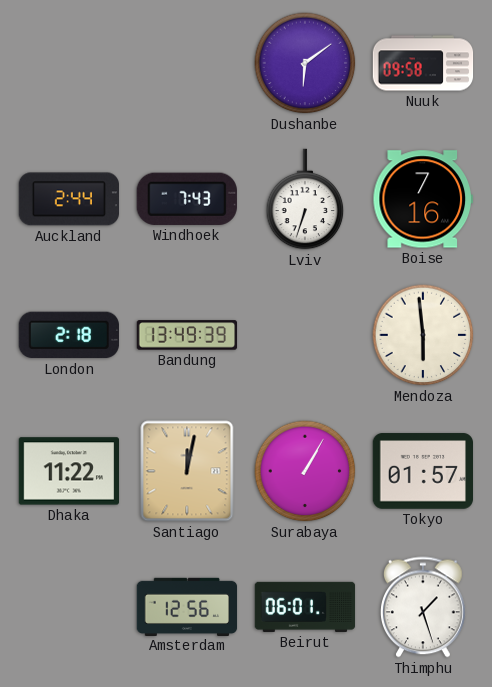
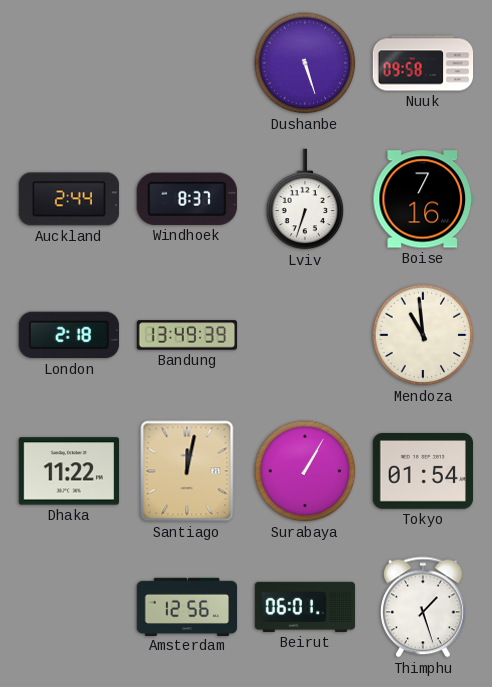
Dushanbe: 6:09 -> 5:27
Windhoek: 7:43 -> 8:37
Mendoza: 5:59 -> 10:59
Tokyo: 01:57 -> 01:54
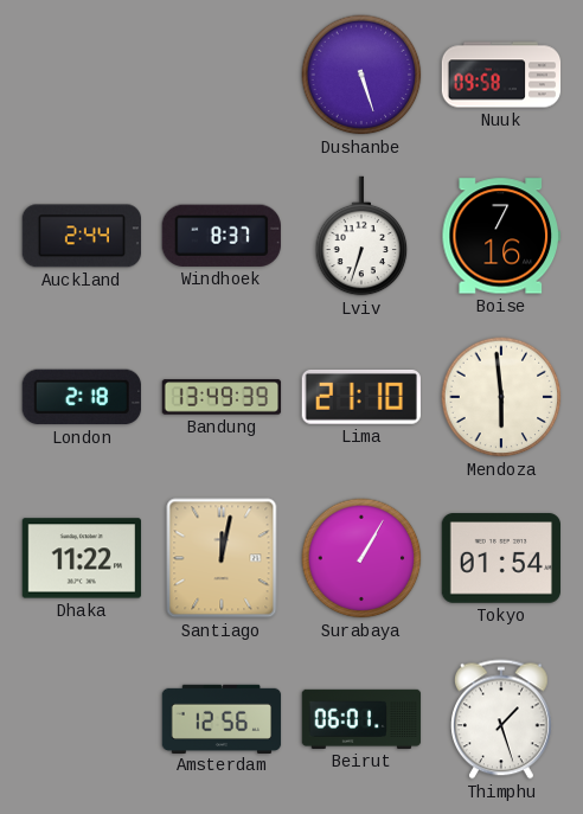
Lima: none -> 21:10
Mendoza: 10:59 -> 5:59
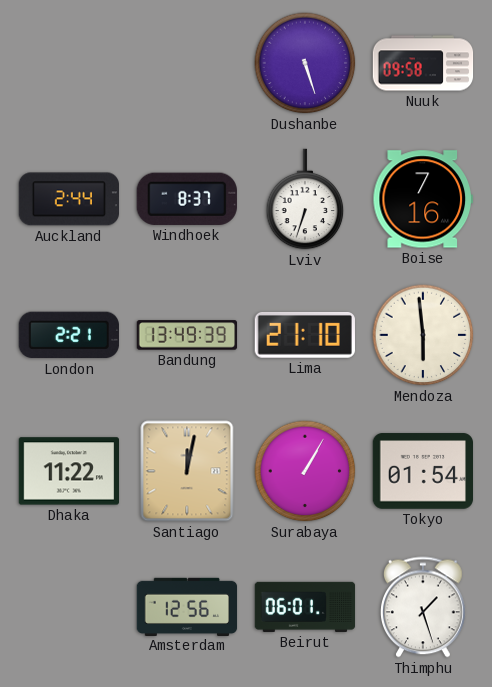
London: 2:18 -> 2:21
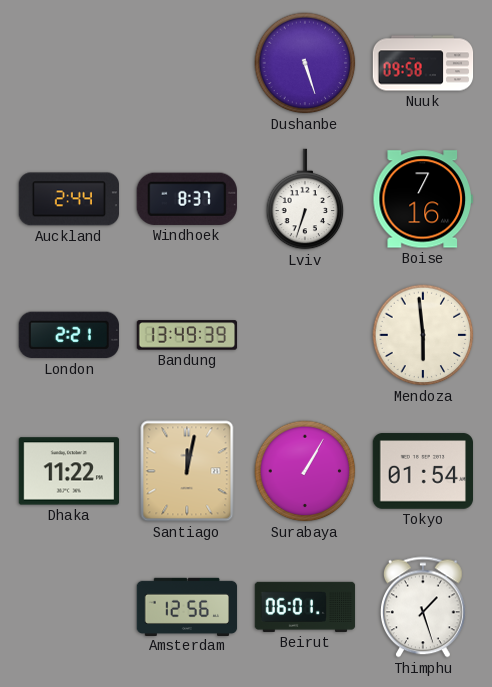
Lima: 21:10 -> none
